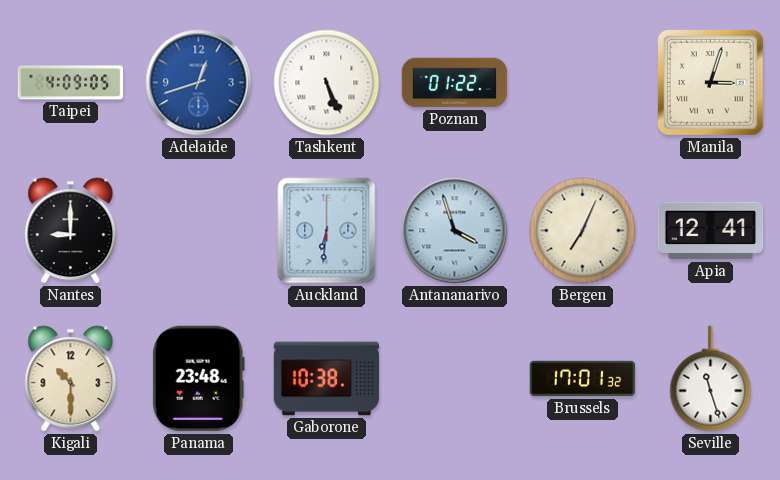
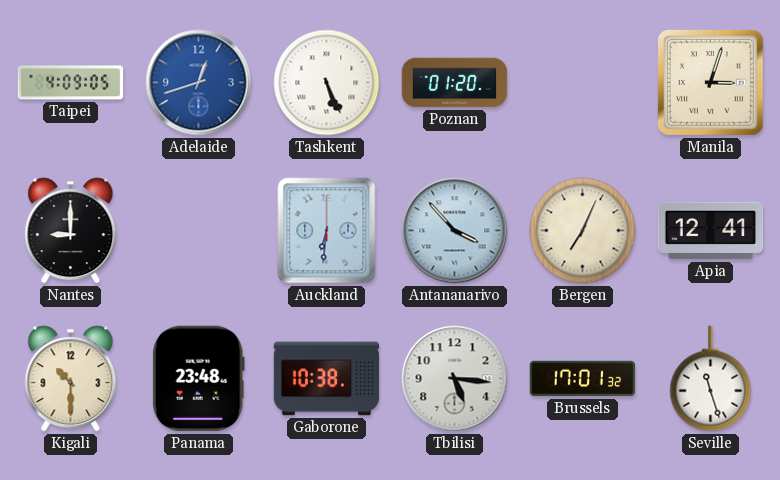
Poznan: 01:22 -> 01:20
Antananarivo: 3:57 -> 3:53
Tbilisi: none -> 5:16
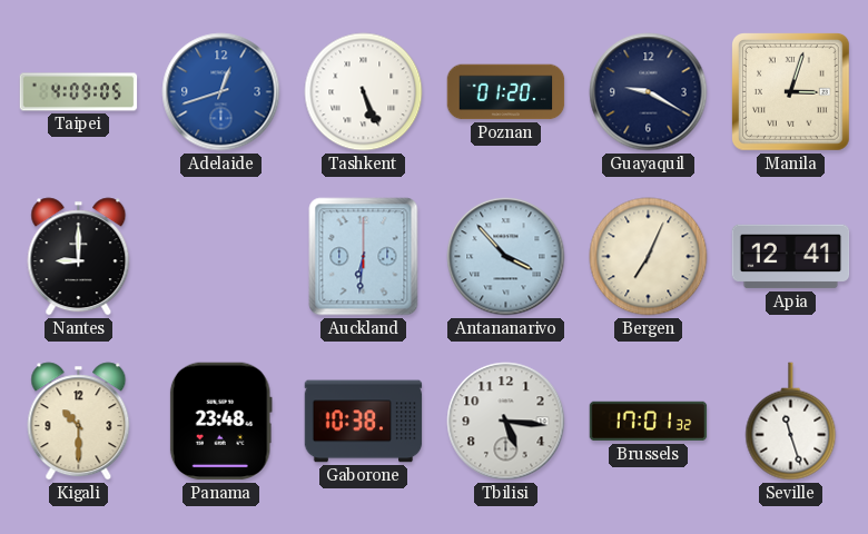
Guayaquil: none -> 9:20
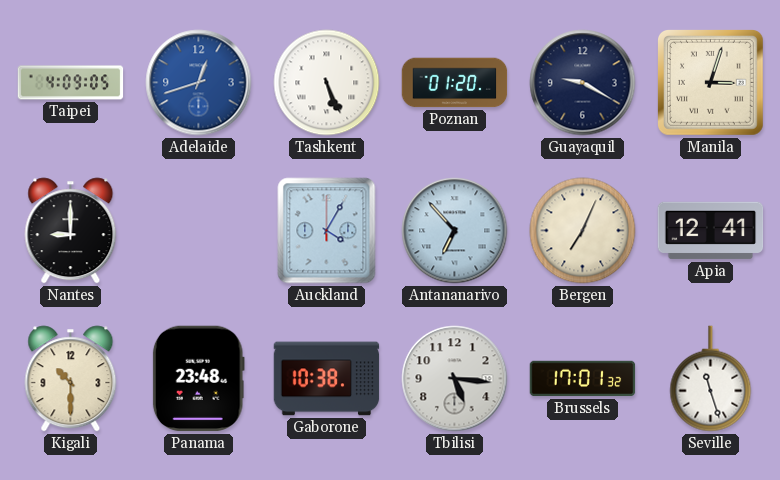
Auckland: 6:31 -> 4:05
Antananarivo: 3:53 -> 6:53
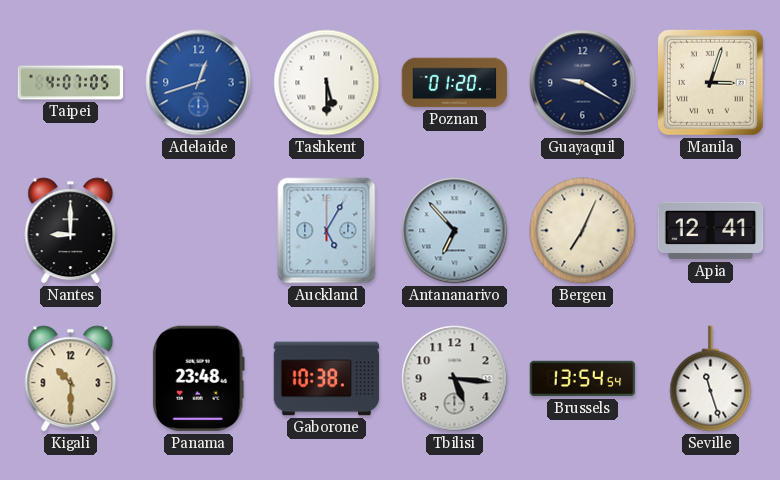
Taipei: 4:09 -> 4:07
Tashkent: 5:26 -> 5:30
Auckland: 4:05 -> 5:05
Brussels: 17:01 -> 13:54
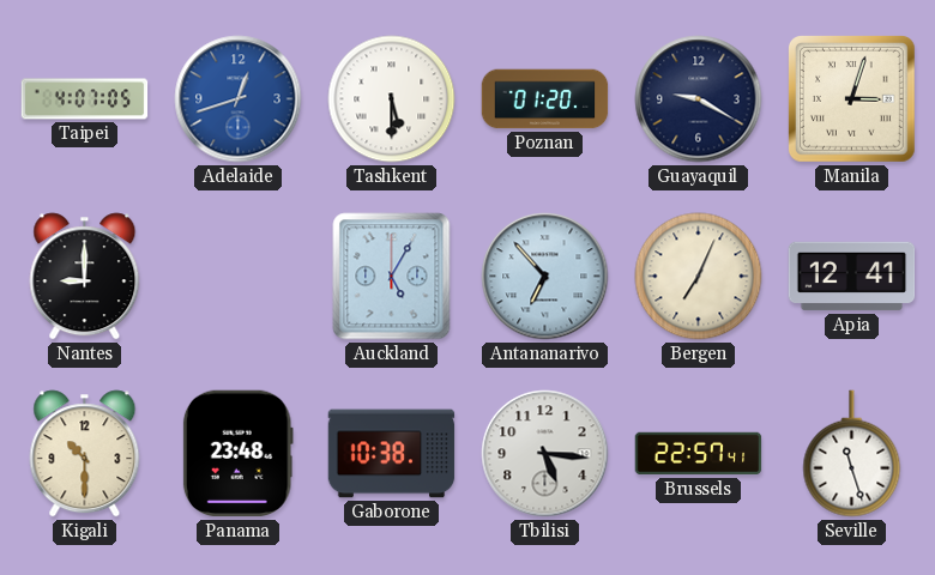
Brussels: 13:54 -> 22:57
